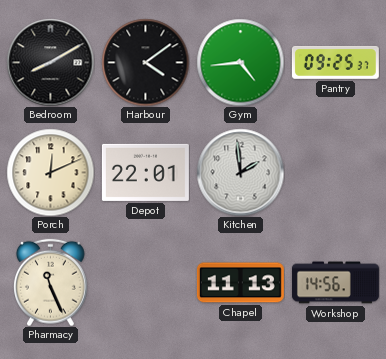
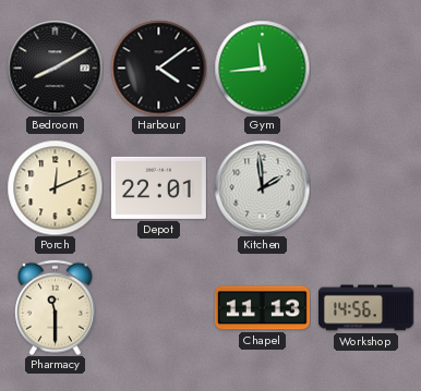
Gym: 4:44 -> 11:44
Pantry: 09:25 -> none
Pharmacy: 11:26 -> 11:30
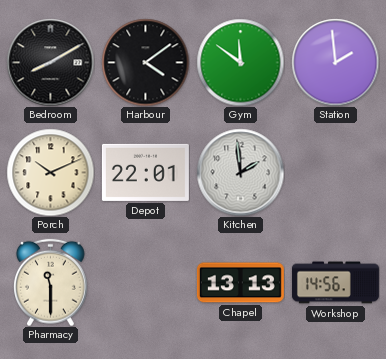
Gym: 11:44 -> 11:51
Station: none -> 1:59
Porch: 12:11 -> 10:11
Chapel: 11:13 -> 13:13
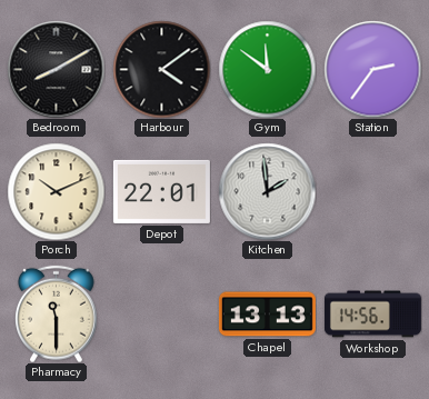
Station: 1:59 -> 2:36
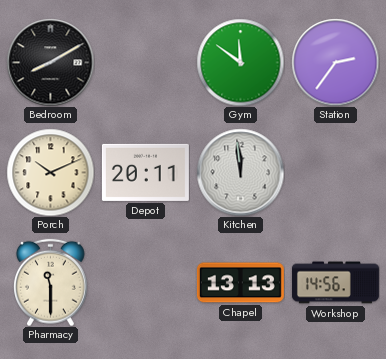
Harbour: 4:09 -> none
Depot: 22:01 -> 20:11
Kitchen: 1:59 -> 11:59
